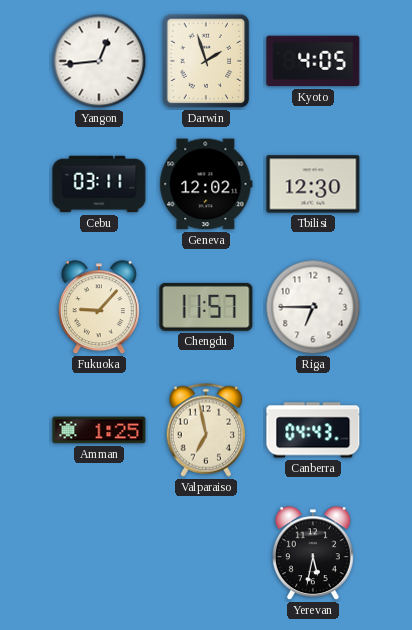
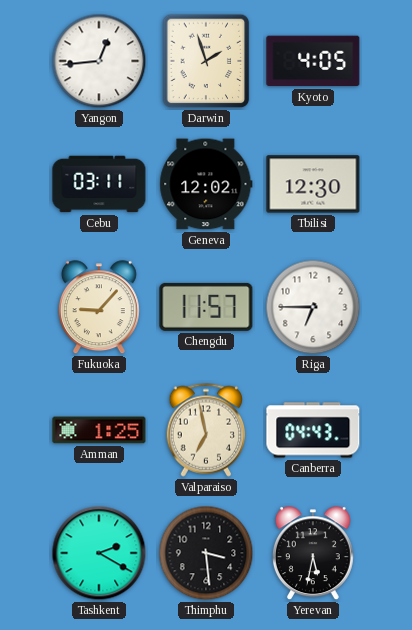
Tashkent: none -> 2:20
Thimphu: none -> 3:29
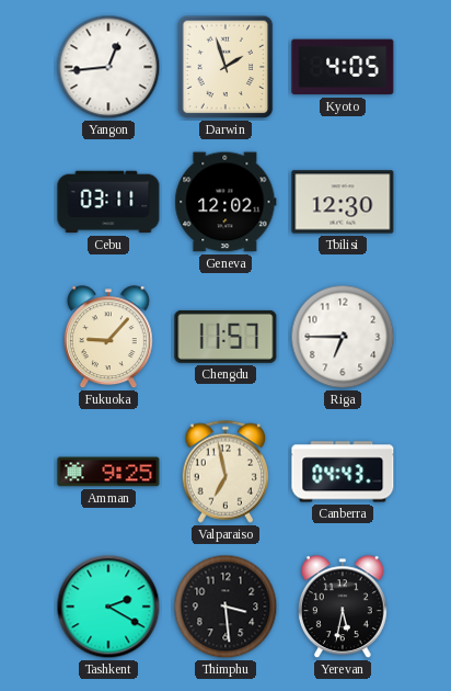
Amman: 1:25 -> 9:25
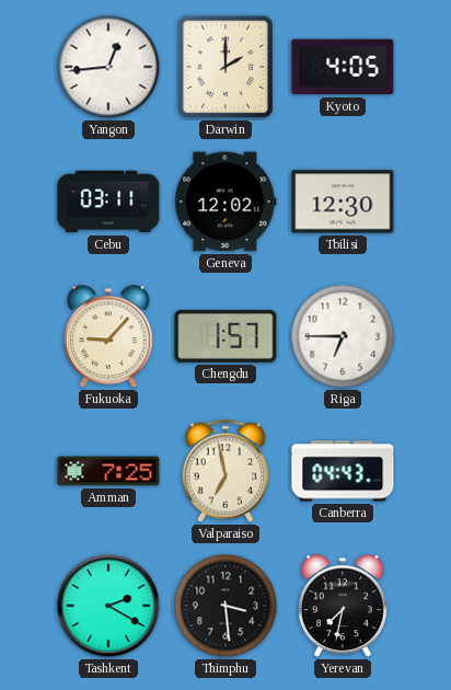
Darwin: 1:57 -> 2:00
Chengdu: 11:57 -> 1:57
Amman: 9:25 -> 7:25
Yerevan: 5:32 -> 7:32
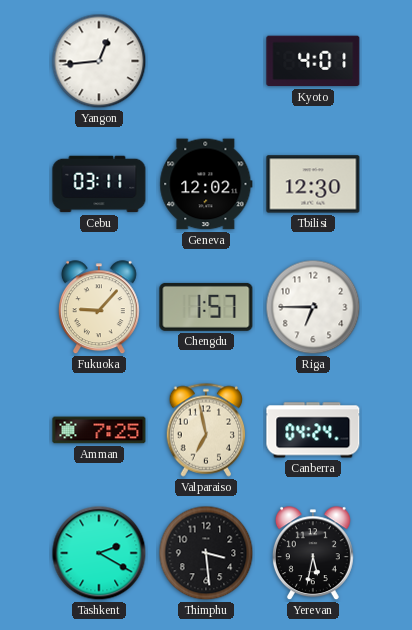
Darwin: 2:00 -> none
Kyoto: 4:05 -> 4:01
Canberra: 04:43 -> 04:24
Yerevan: 7:32 -> 5:32
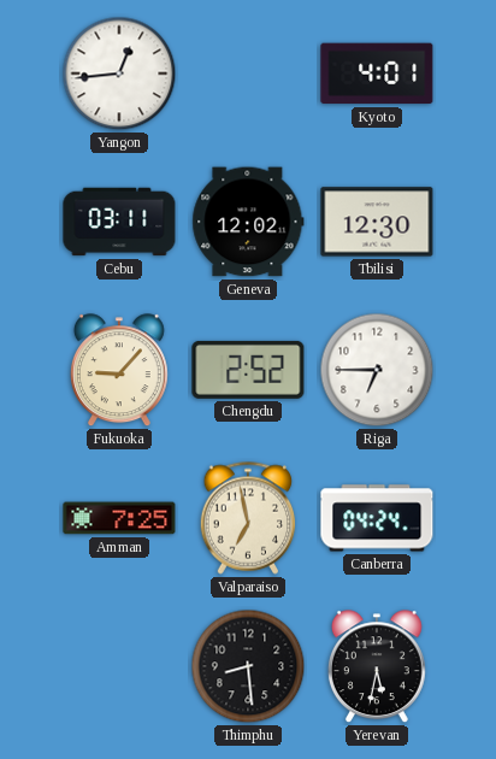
Chengdu: 1:57 -> 2:52
Tashkent: 2:20 -> none
Thimphu: 3:29 -> 8:29
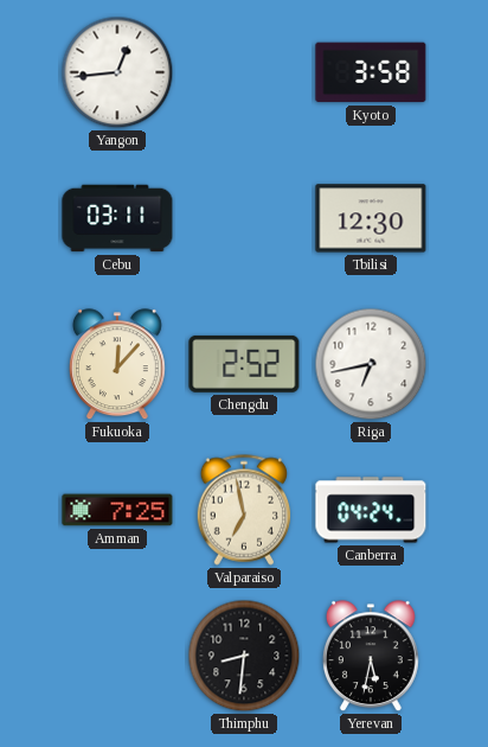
Kyoto: 4:01 -> 3:58
Geneva: 12:02 -> none
Fukuoka: 9:07 -> 12:07
Riga: 6:45 -> 6:43
Thimphu: 8:29 -> 8:31
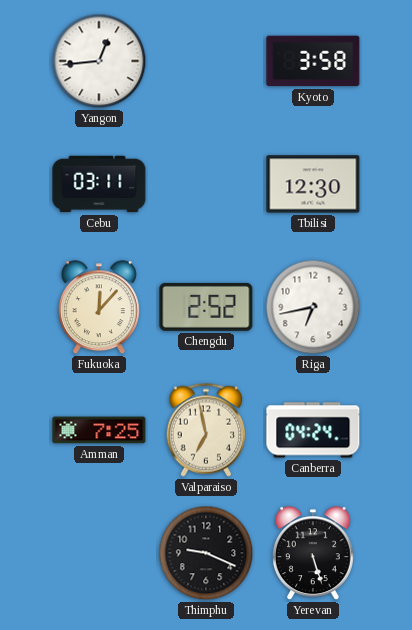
Thimphu: 8:31 -> 9:19
Yerevan: 5:32 -> 5:27
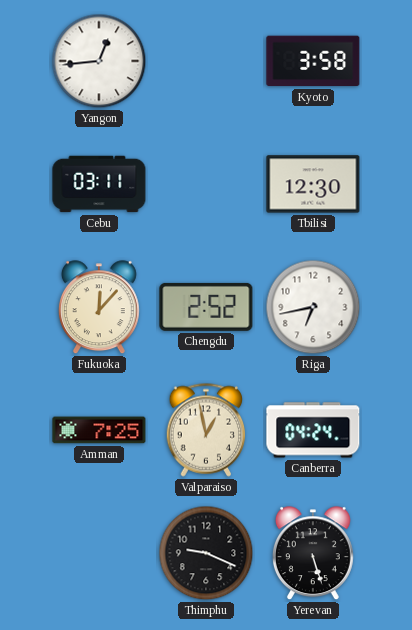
Valparaiso: 6:58 -> 12:58
